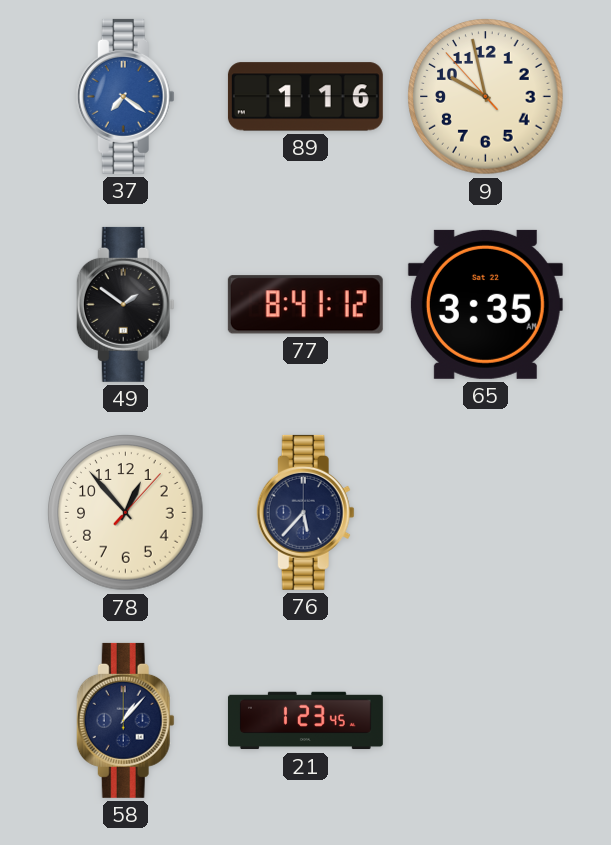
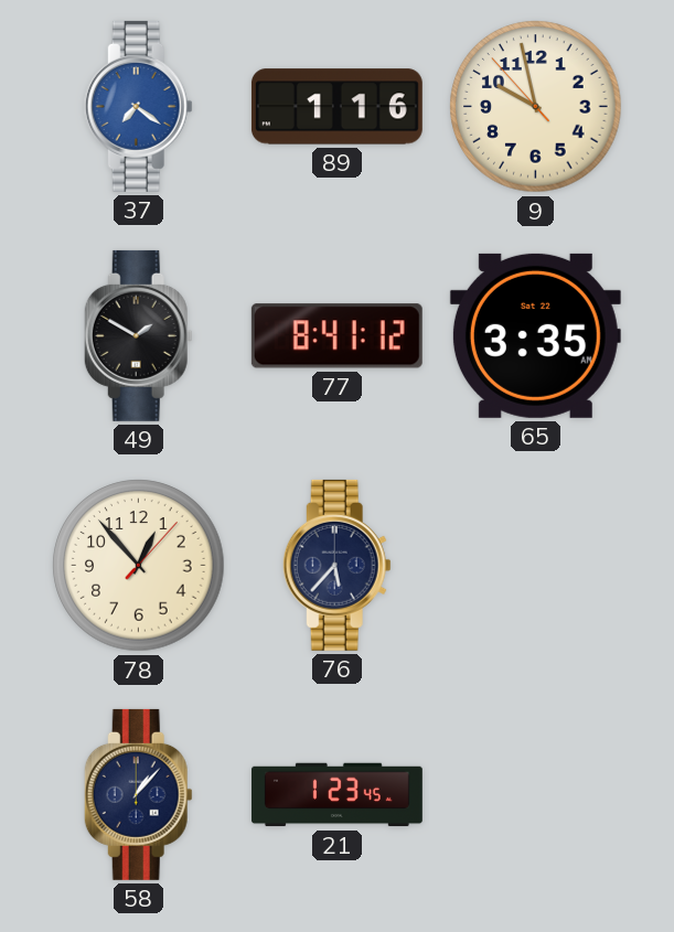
49: 1:51 -> 1:50
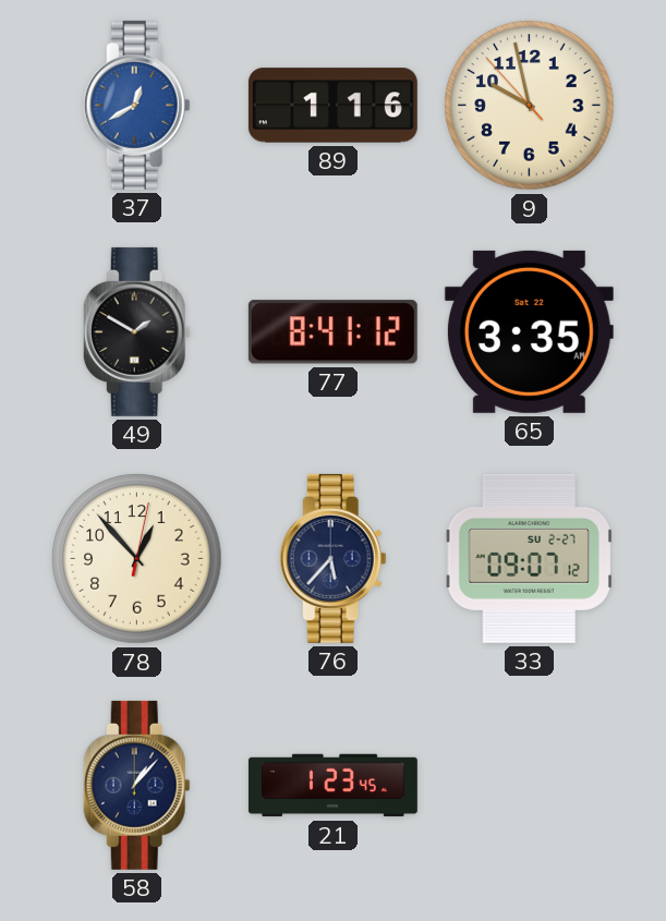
37: 7:21 -> 12:40
78: 12:53:07 -> 12:53:02
33: none -> 09:07
